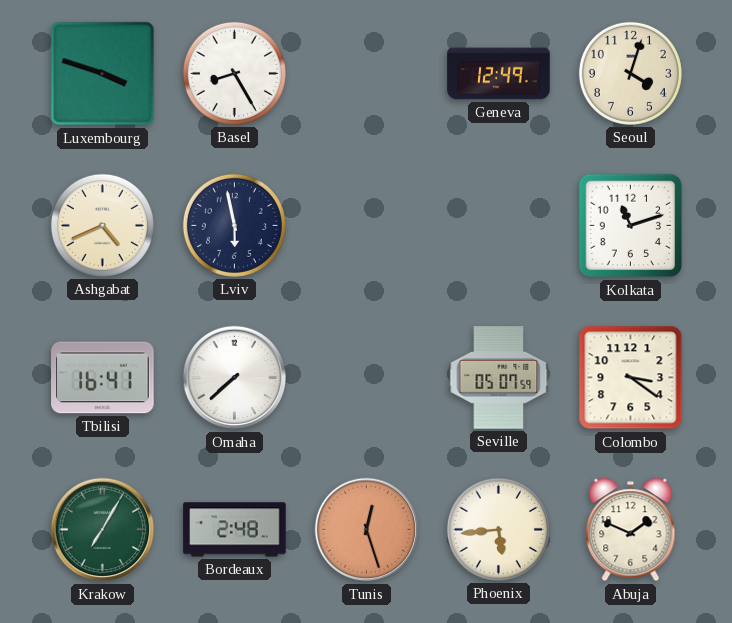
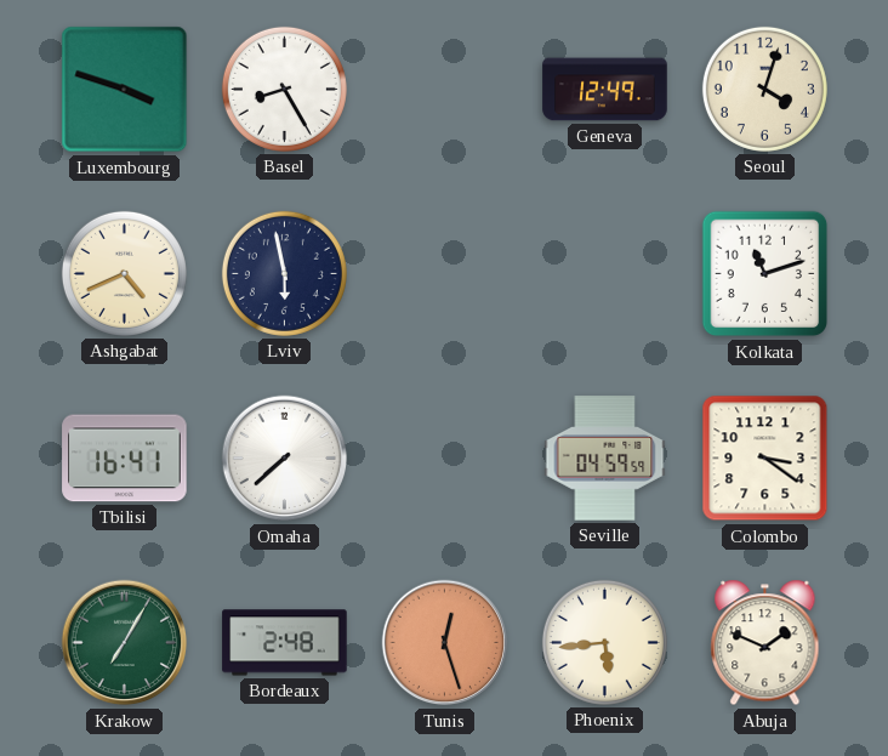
Seville: 05:07 -> 04:59
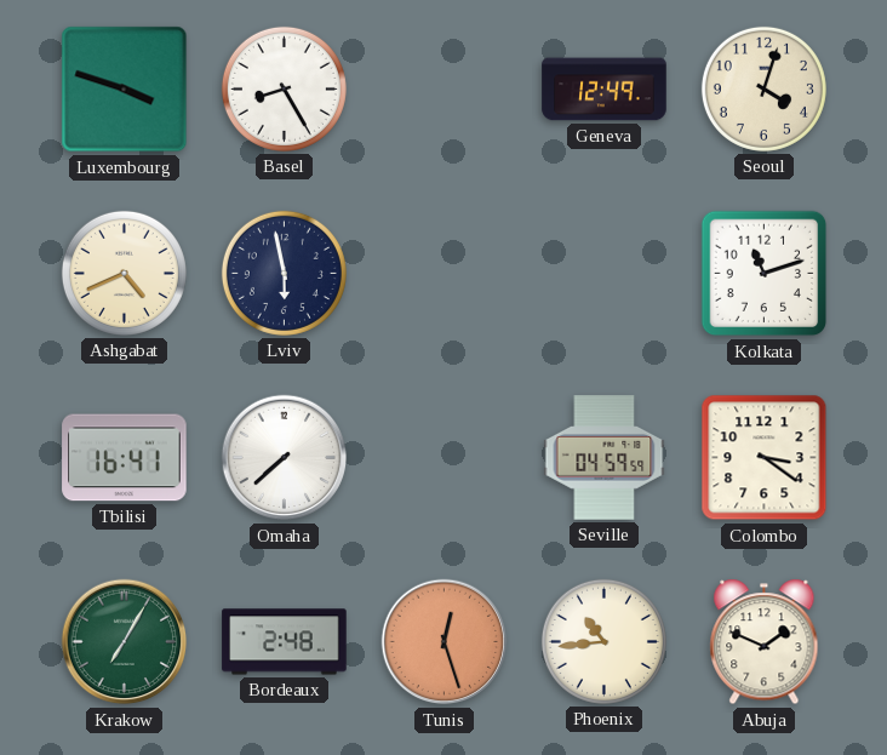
Phoenix: 5:44 -> 10:44
